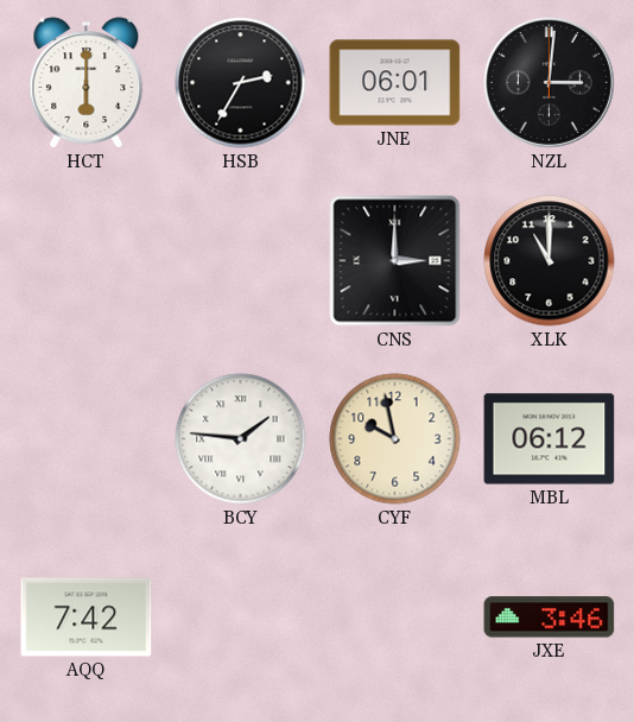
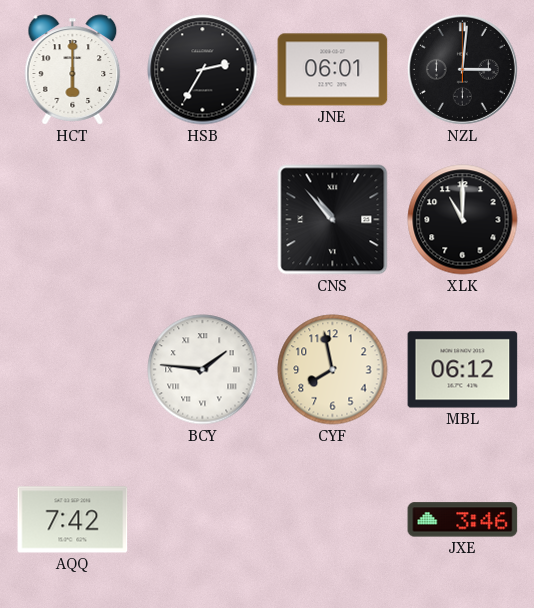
CNS: 3:00 -> 10:53
CYF: 9:58 -> 7:58
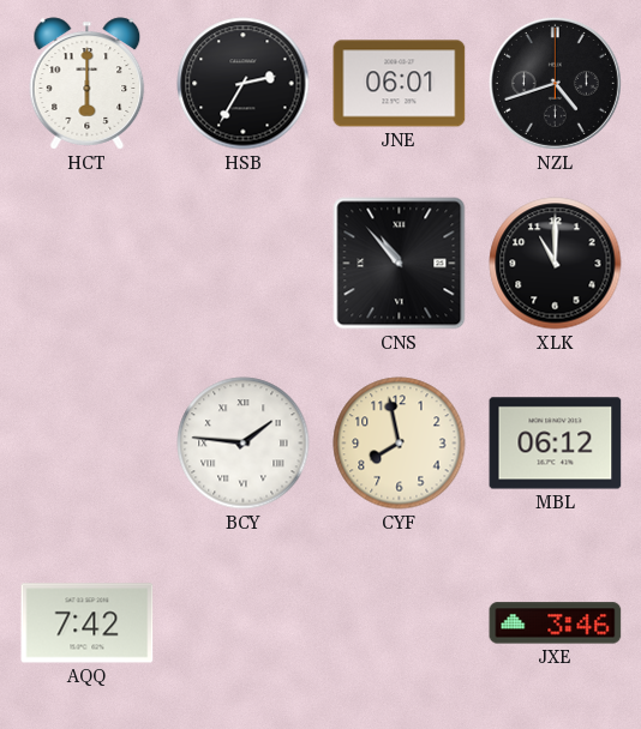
NZL: 3:01 -> 4:42
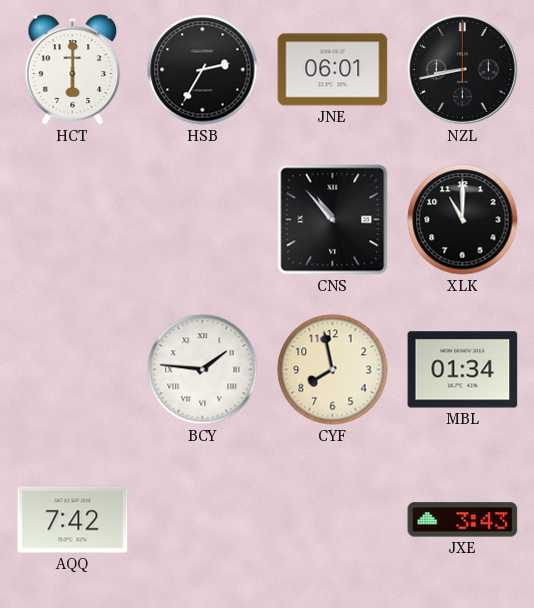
NZL: 4:42 -> 8:43
MBL: 06:12 -> 01:34
JXE: 3:46 -> 3:43
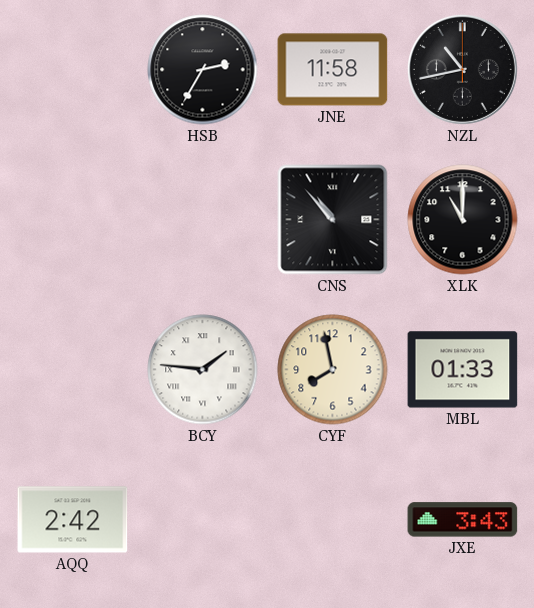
HCT: 6:00 -> none
JNE: 06:01 -> 11:58
NZL: 8:43 -> 10:43
MBL: 01:34 -> 01:33
AQQ: 7:42 -> 2:42
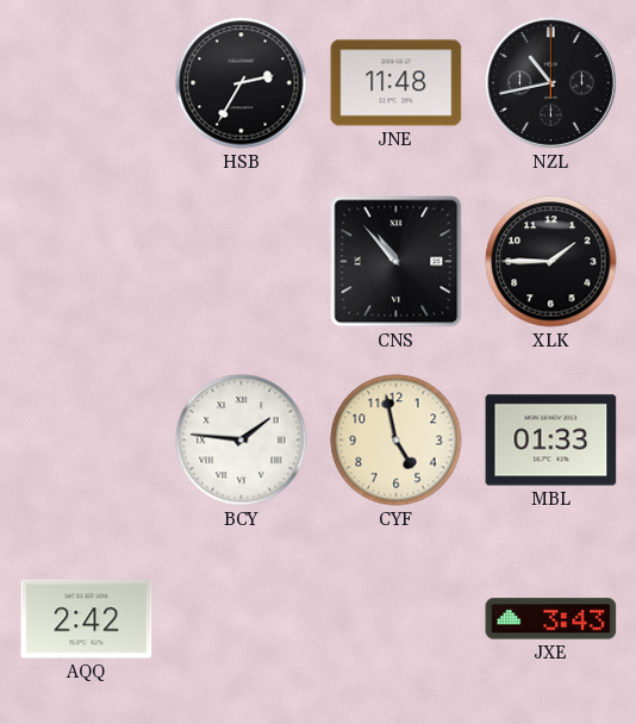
JNE: 11:58 -> 11:48
XLK: 11:00 -> 1:45
CYF: 7:58 -> 4:58
